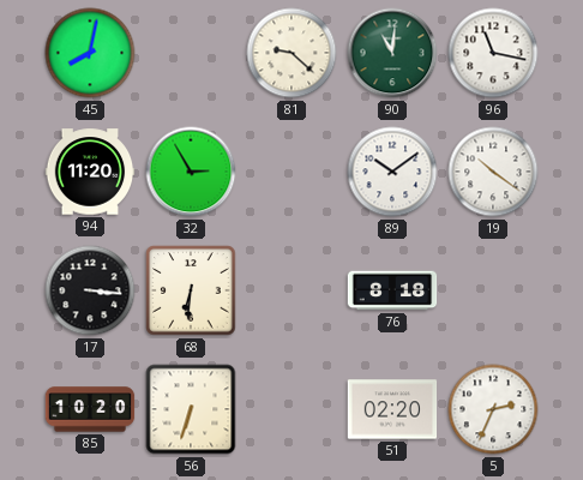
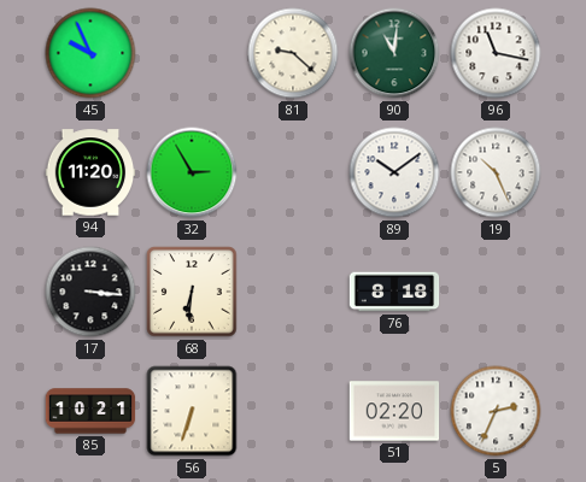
45: 8:02 -> 9:56
19: 10:21 -> 10:26
85: 10:20 -> 10:21
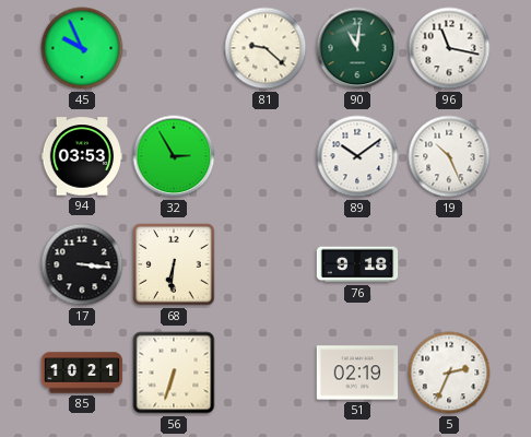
94: 11:20 -> 03:53
76: 8:18 -> 9:18
51: 02:20 -> 02:19
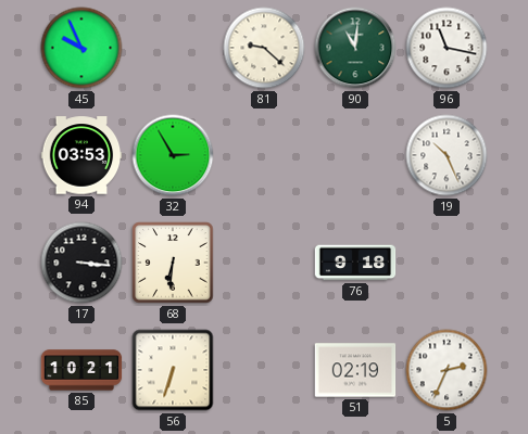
89: 10:09 -> none
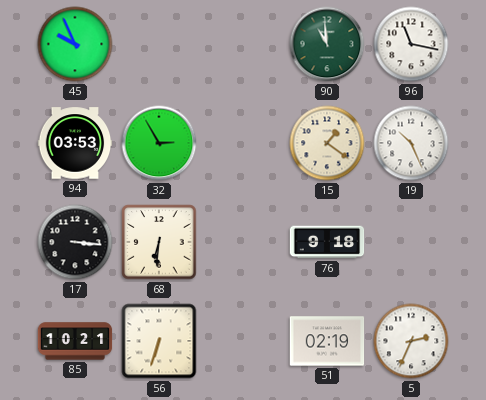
81: 9:22 -> none
90: 11:01 -> 10:59
15: none -> 1:21
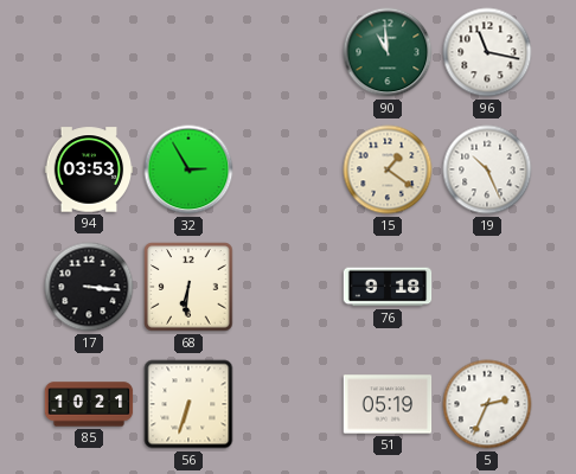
45: 9:56 -> none
51: 02:19 -> 05:19
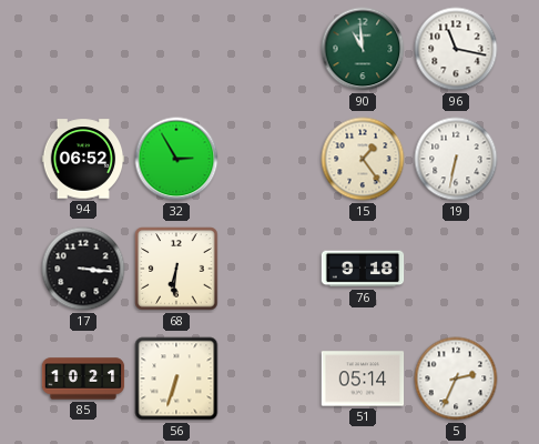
94: 03:53 -> 06:52
15: 1:21 -> 1:24
19: 10:26 -> 6:32
51: 05:19 -> 05:14
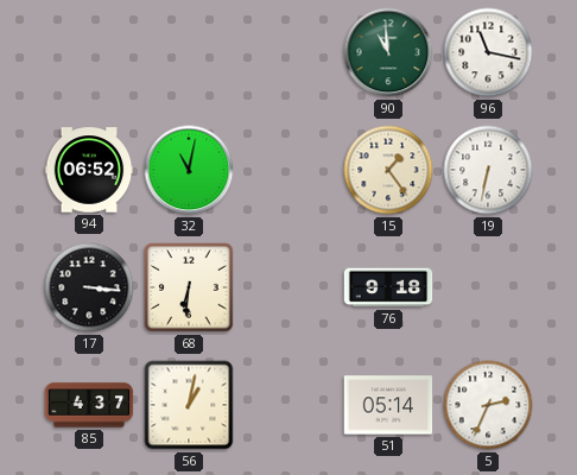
32: 2:55 -> 11:02
85: 10:21 -> 4:37
56: 6:33 -> 1:02
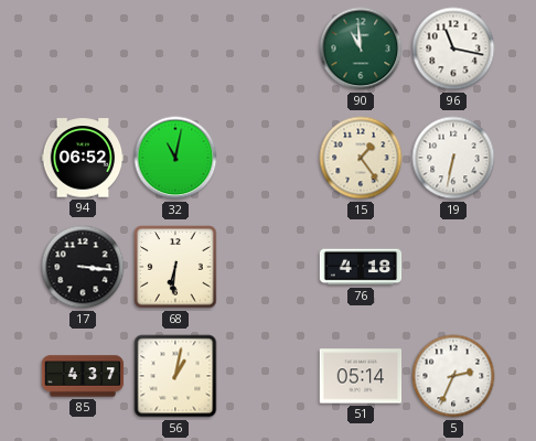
76: 9:18 -> 4:18
